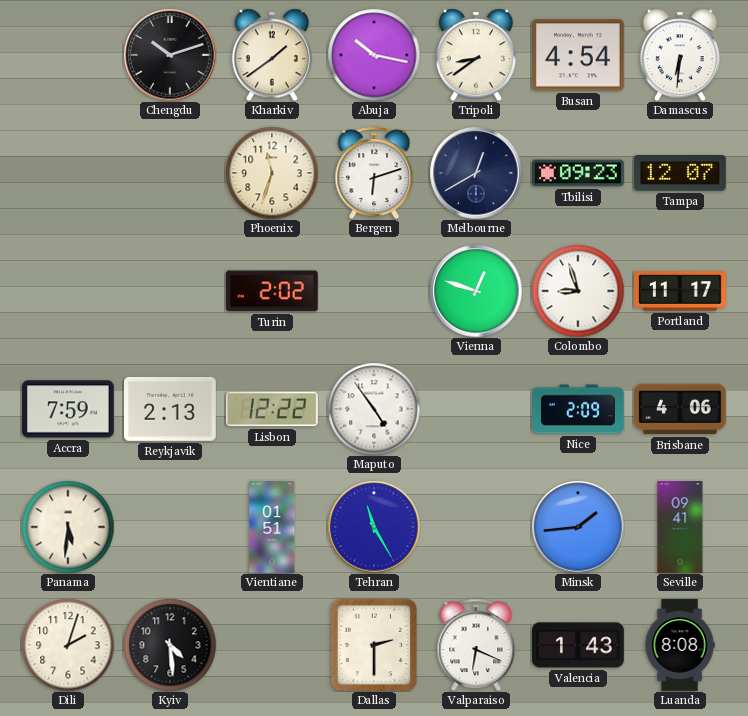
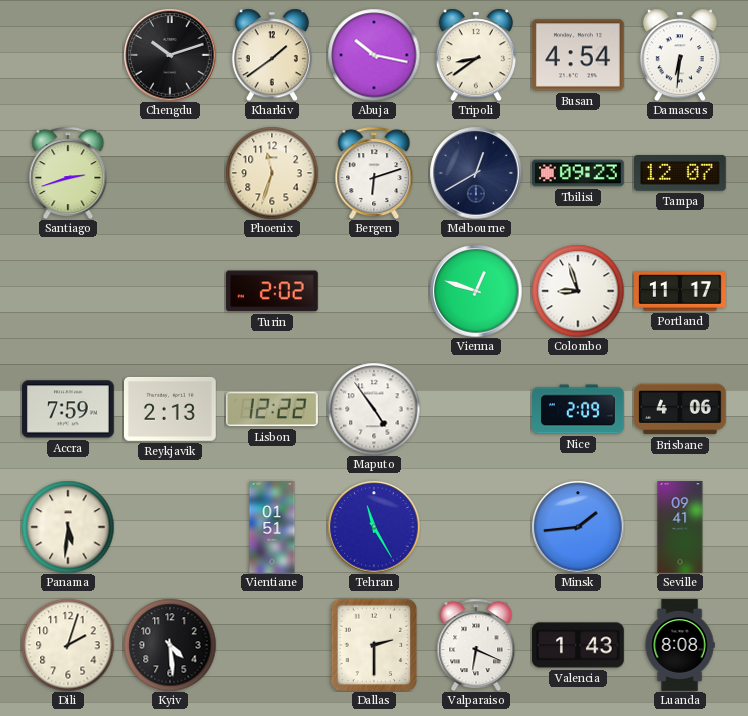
Santiago: none -> 2:42
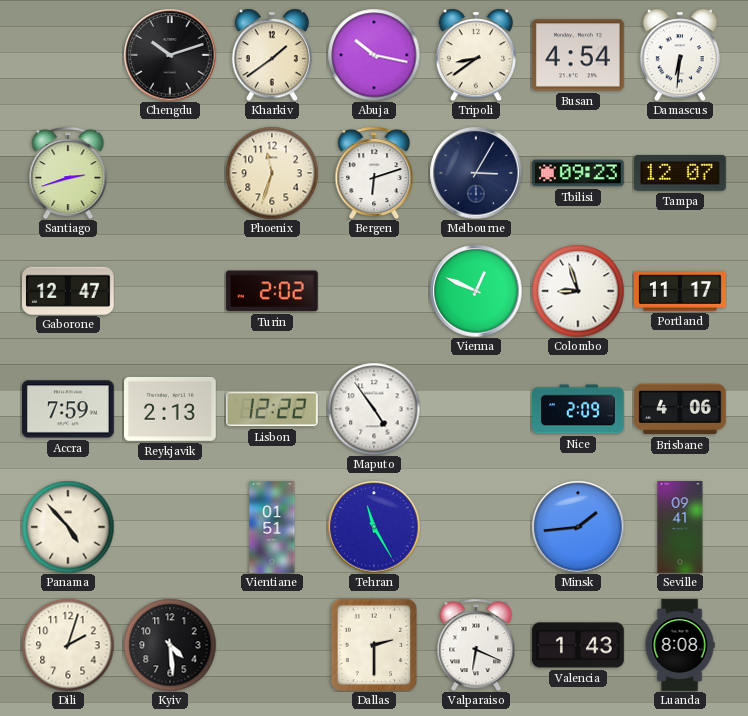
Melbourne: 12:40 -> 3:05
Gaborone: none -> 12:47
Vienna: 12:48 -> 12:49
Panama: 5:31 -> 4:53
